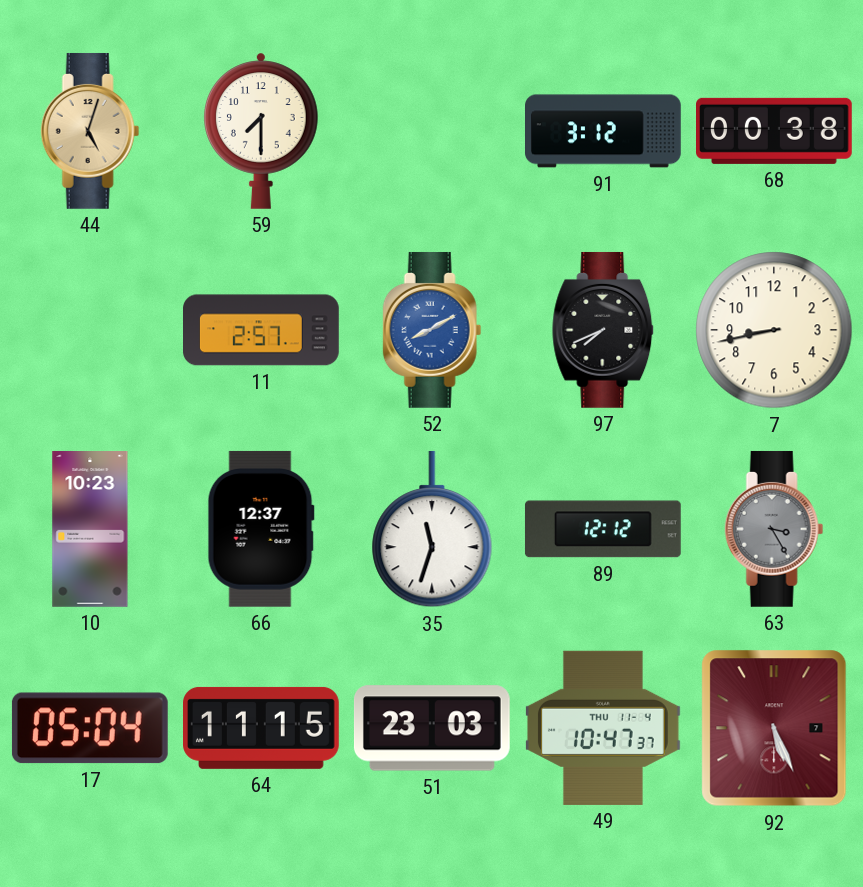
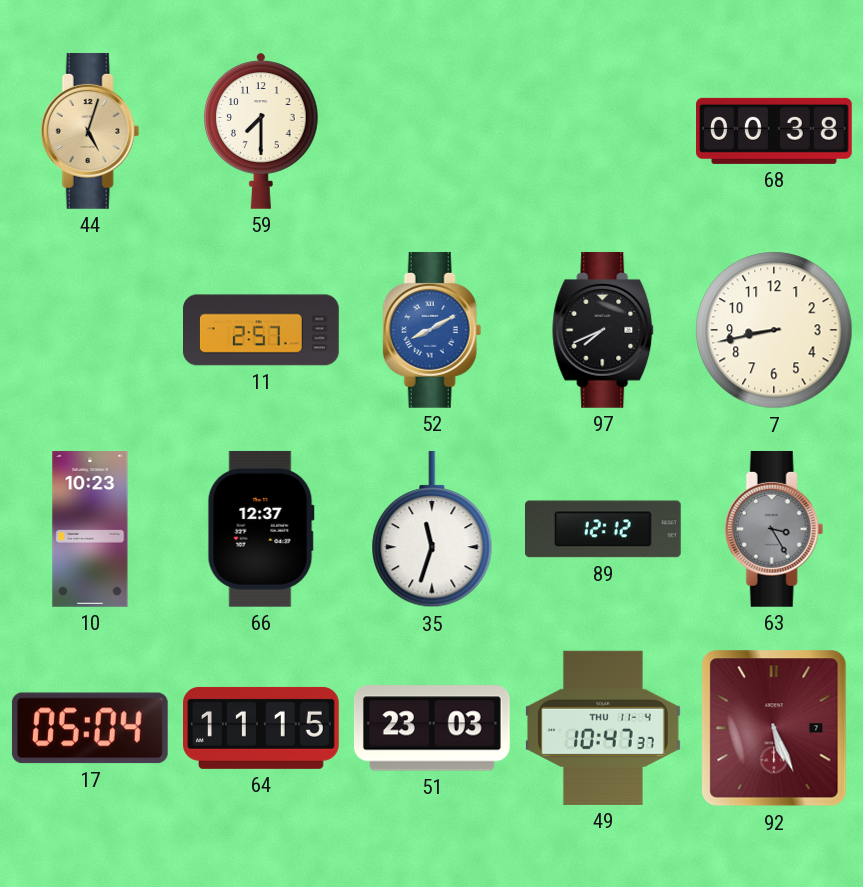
91: 3:12 -> none
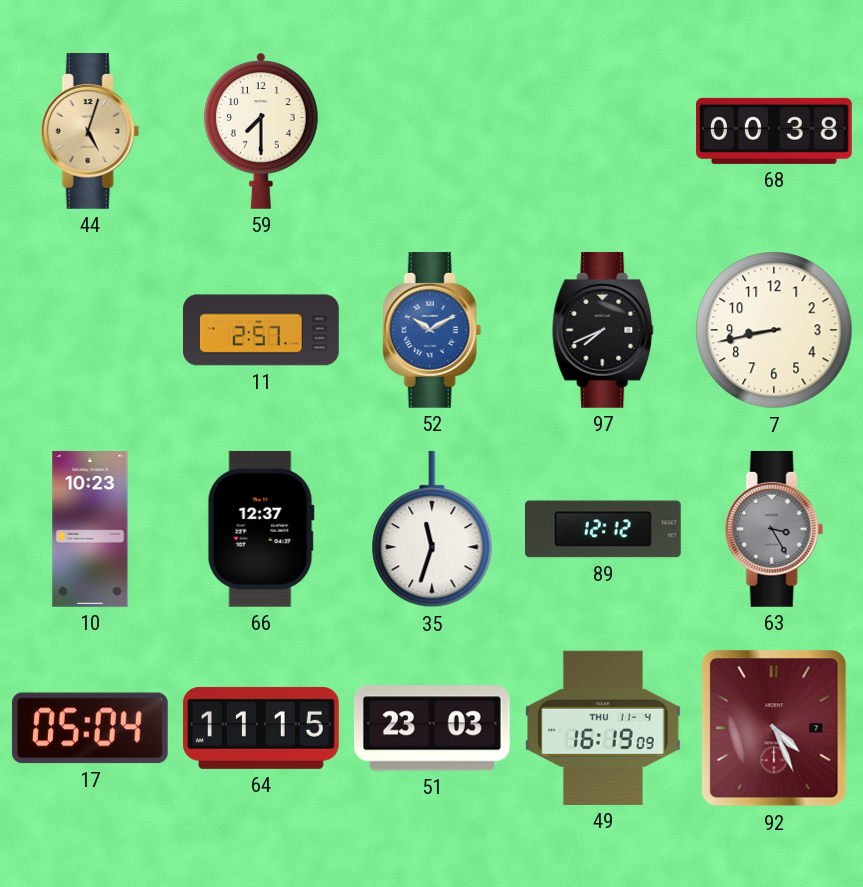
52: 8:10 -> 10:10
49: 10:47 -> 16:19
92: 5:26 -> 4:26
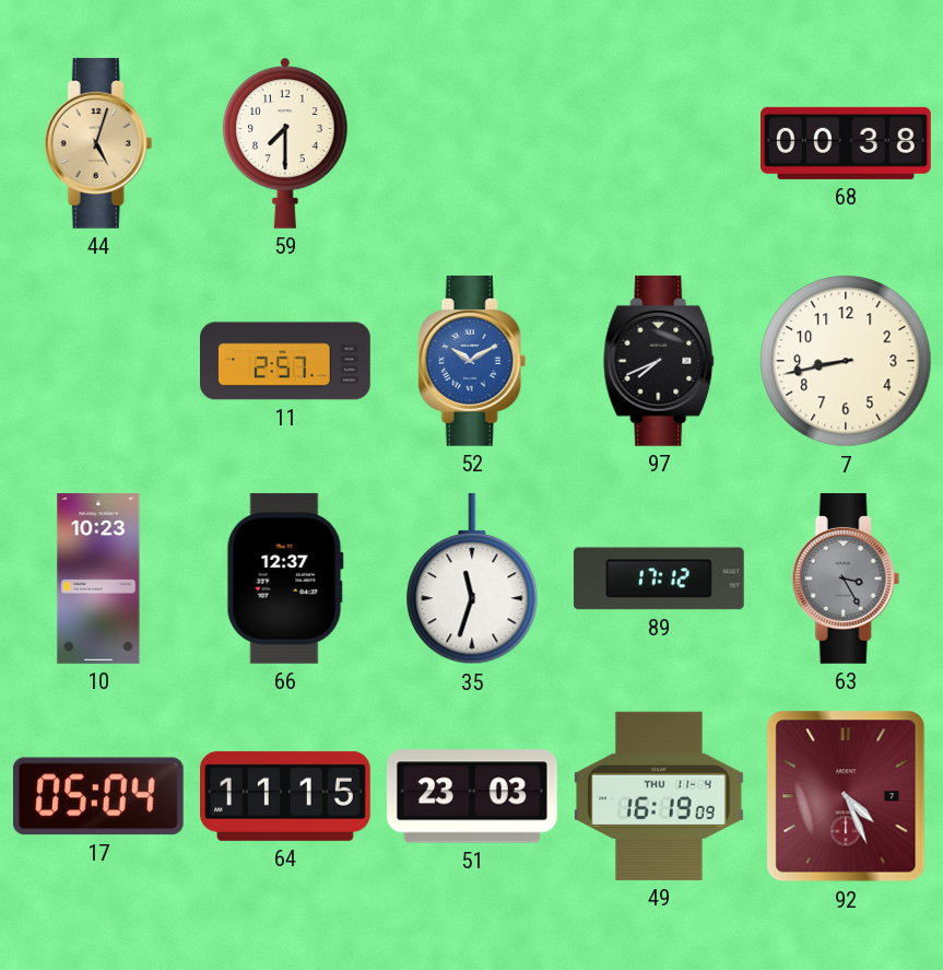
89: 12:12 -> 17:12
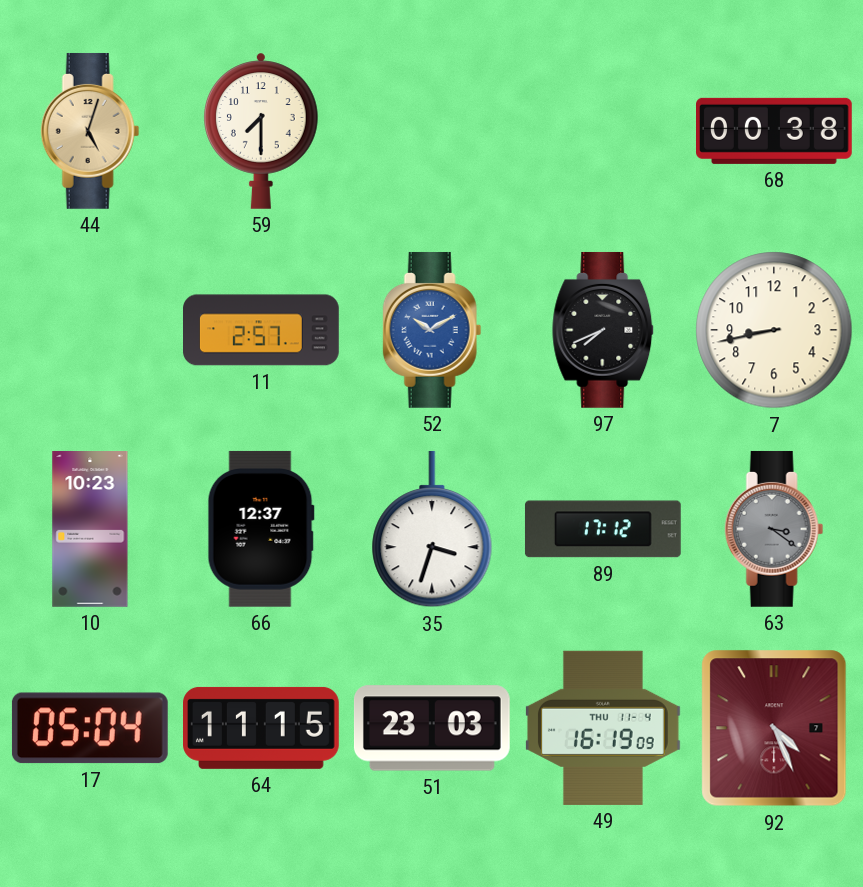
35: 11:33 -> 3:33
63: 3:25 -> 3:21
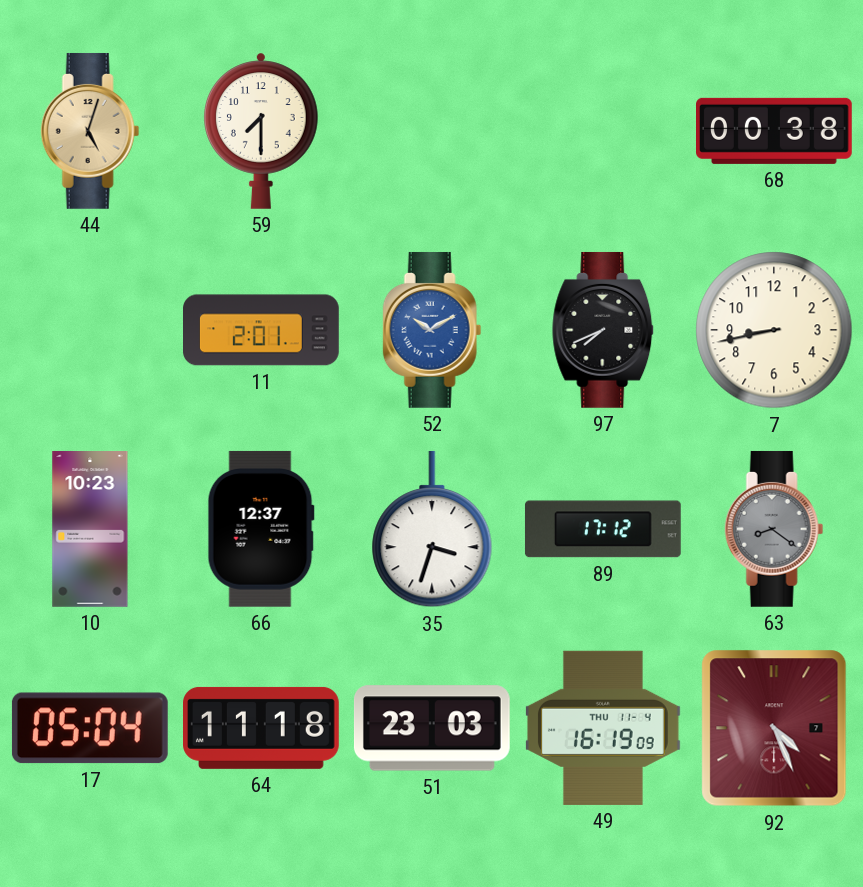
11: 2:57 -> 2:01
63: 3:21 -> 8:21
64: 11:15 -> 11:18
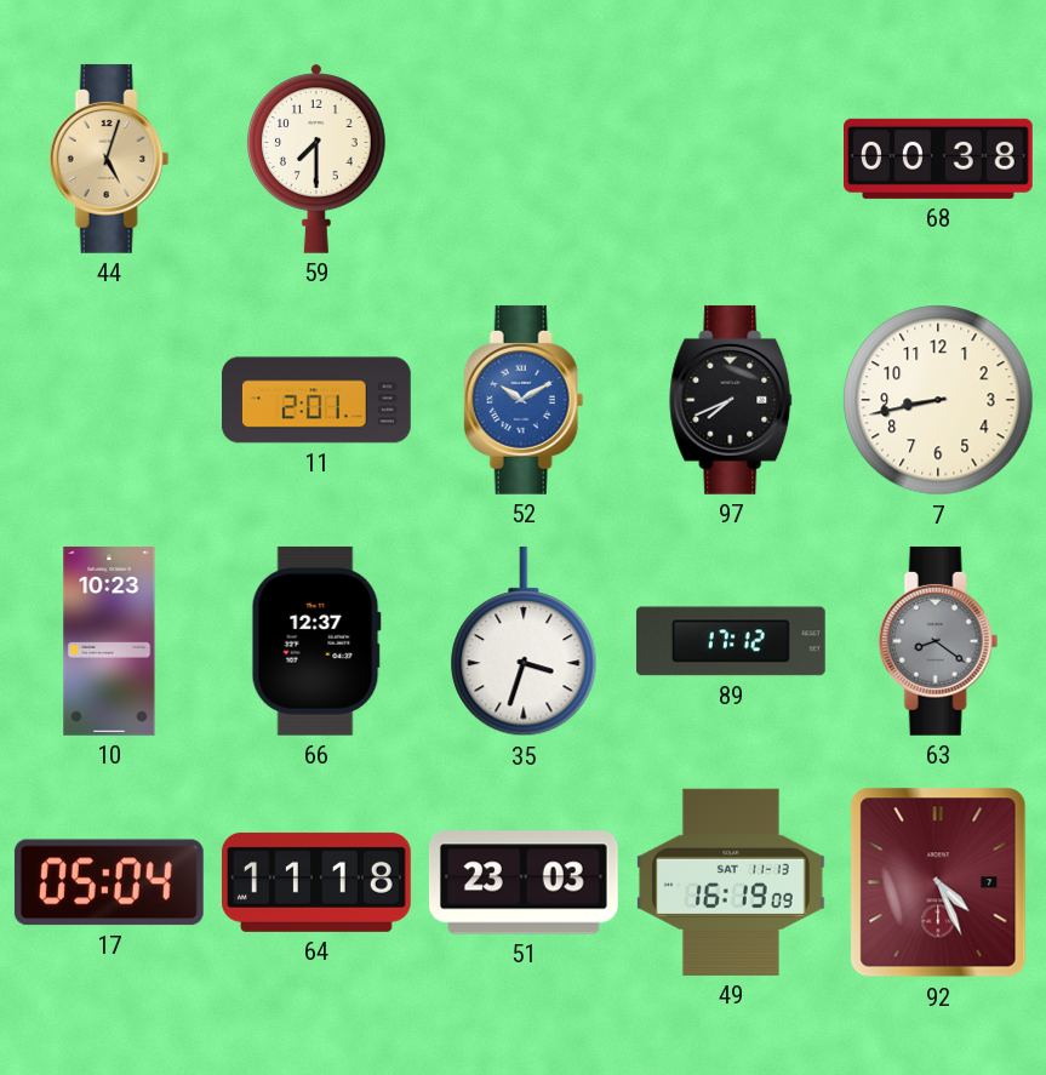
49 date: THU 11-4 -> SAT 11-13
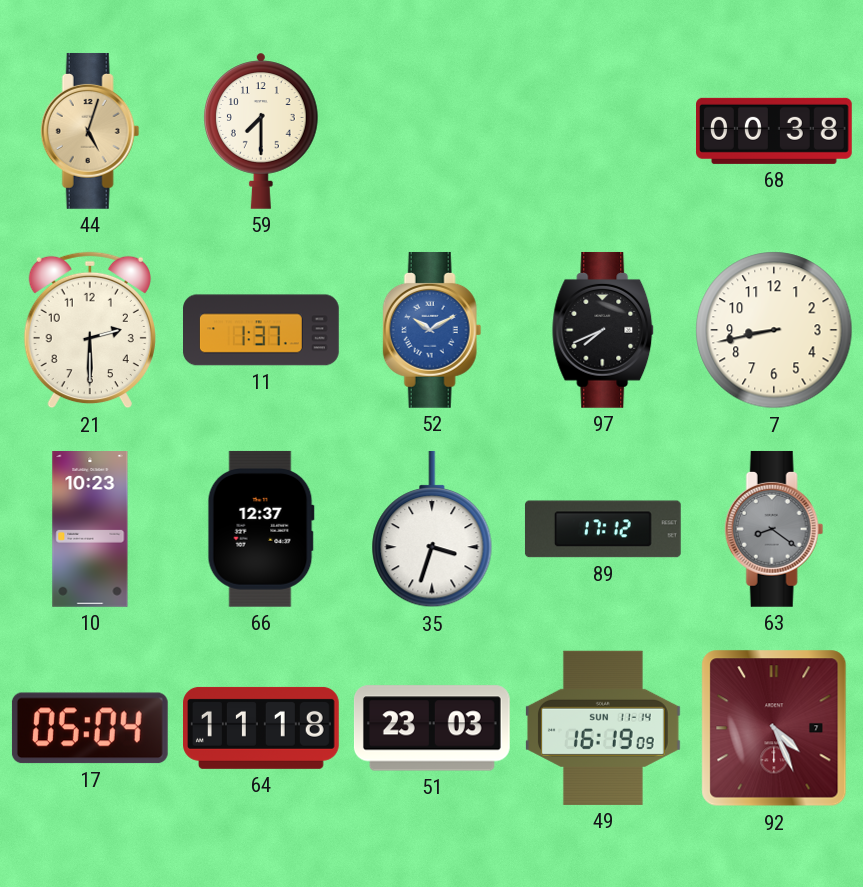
21: none -> 2:30
11: 2:01 -> 1:37
49 date: SAT 11-13 -> SUN 11-14
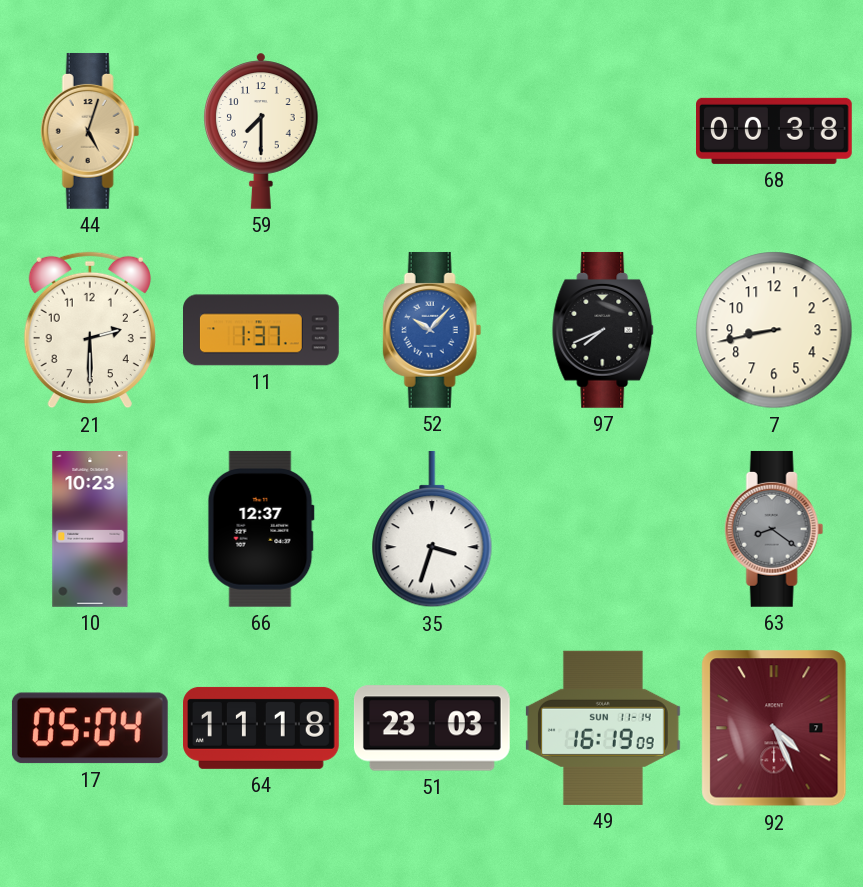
52: 10:10 -> 10:07
89: 17:12 -> none
